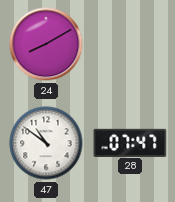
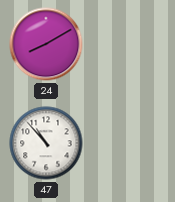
47: 10:51 -> 10:53
28: 07:47 -> none
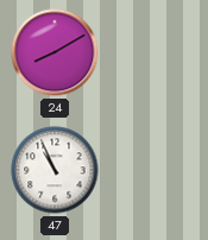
47: 10:53 -> 10:56
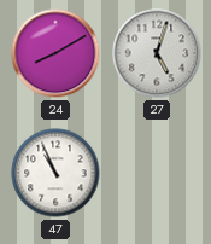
27: none -> 5:03
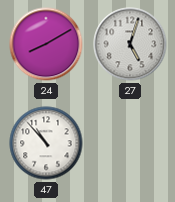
47: 10:56 -> 10:53
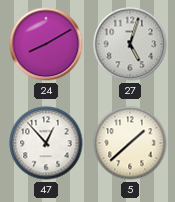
47: 10:53 -> 12:53
5: none -> 1:38
